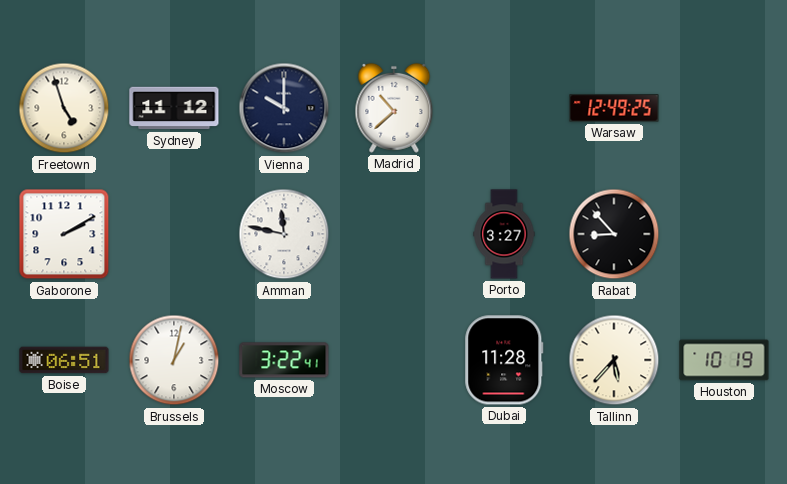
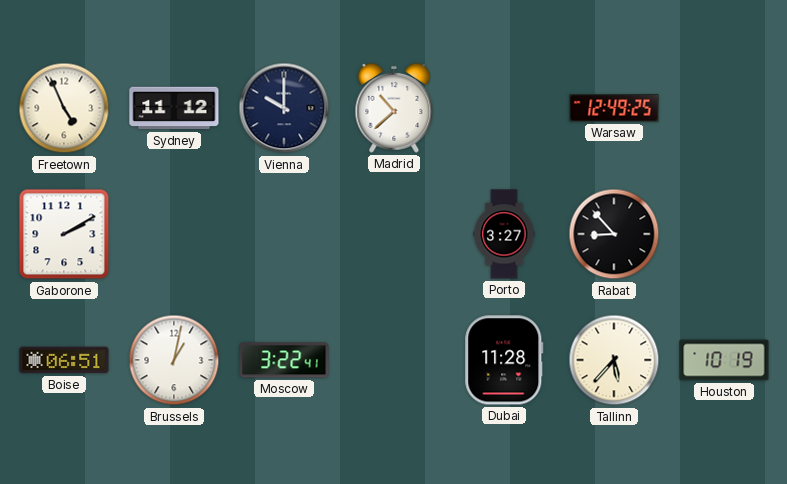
Freetown: 4:57 -> 4:56
Amman: 11:47 -> none
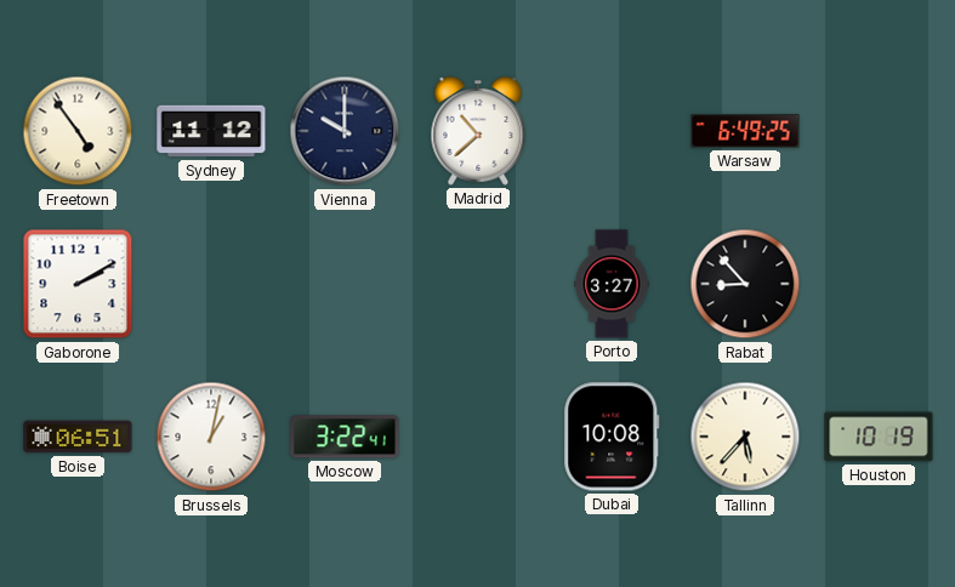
Freetown: 4:56 -> 4:54
Warsaw: 12:49 -> 6:49
Dubai: 11:28 -> 10:08
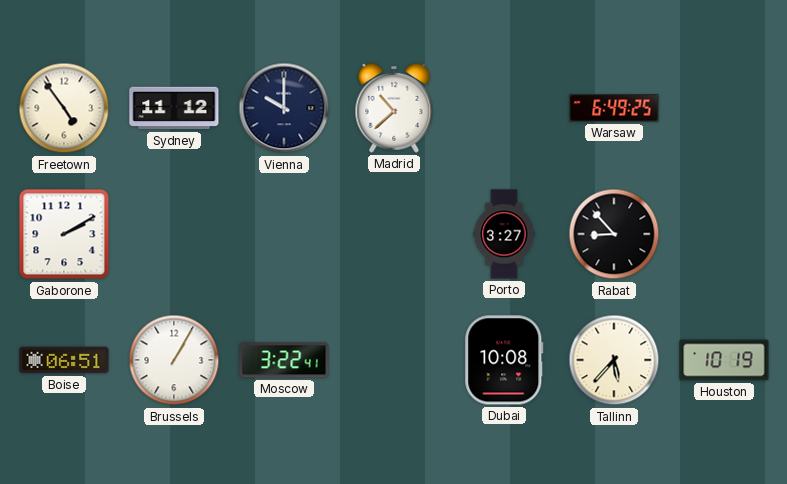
Brussels: 1:02 -> 1:05
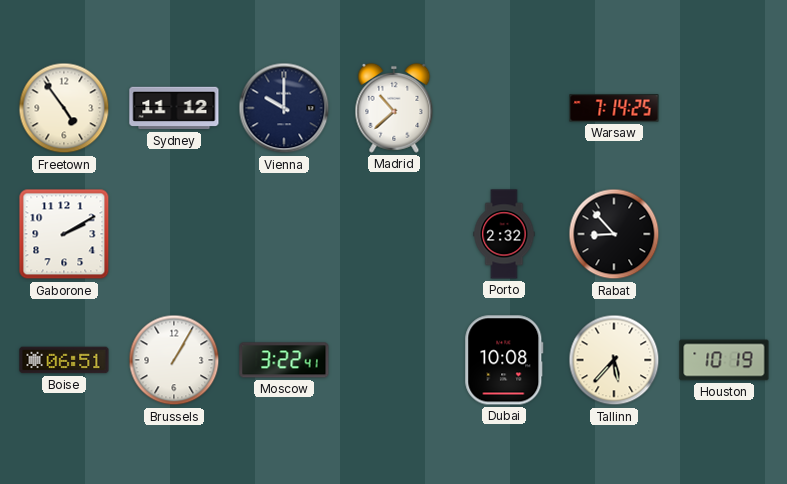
Warsaw: 6:49 -> 7:14
Porto: 3:27 -> 2:32
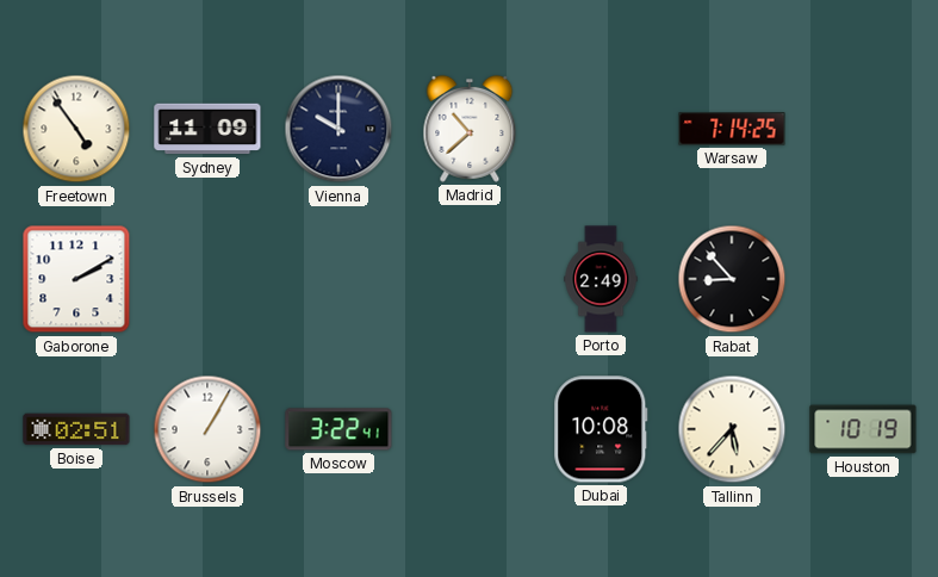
Sydney: 11:12 -> 11:09
Porto: 2:32 -> 2:49
Boise: 06:51 -> 02:51
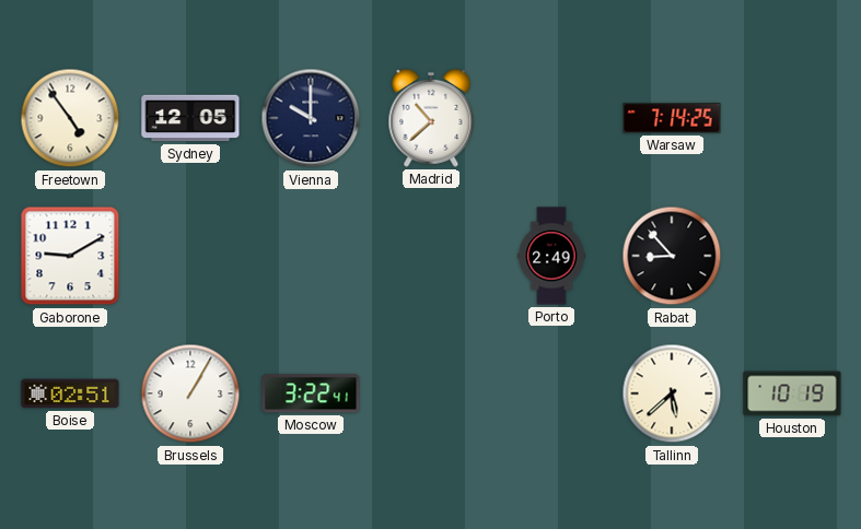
Sydney: 11:09 -> 12:05
Gaborone: 2:10 -> 9:10
Dubai: 10:08 -> none
Tallinn: 5:37 -> 5:38
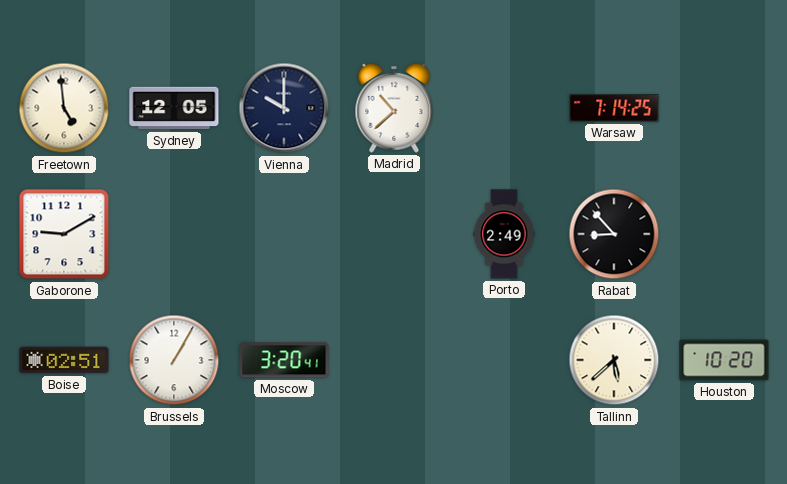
Freetown: 4:54 -> 4:59
Moscow: 3:22 -> 3:20
Houston: 10:19 -> 10:20
